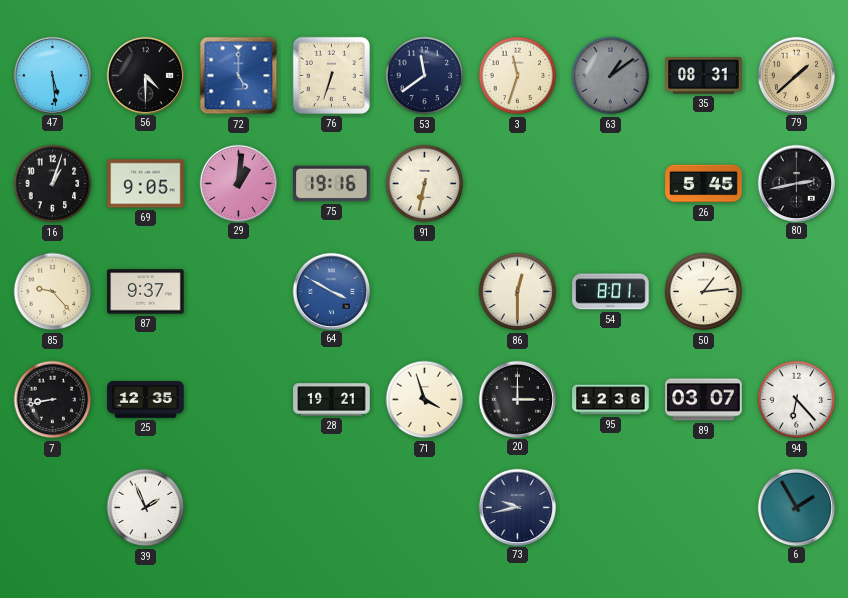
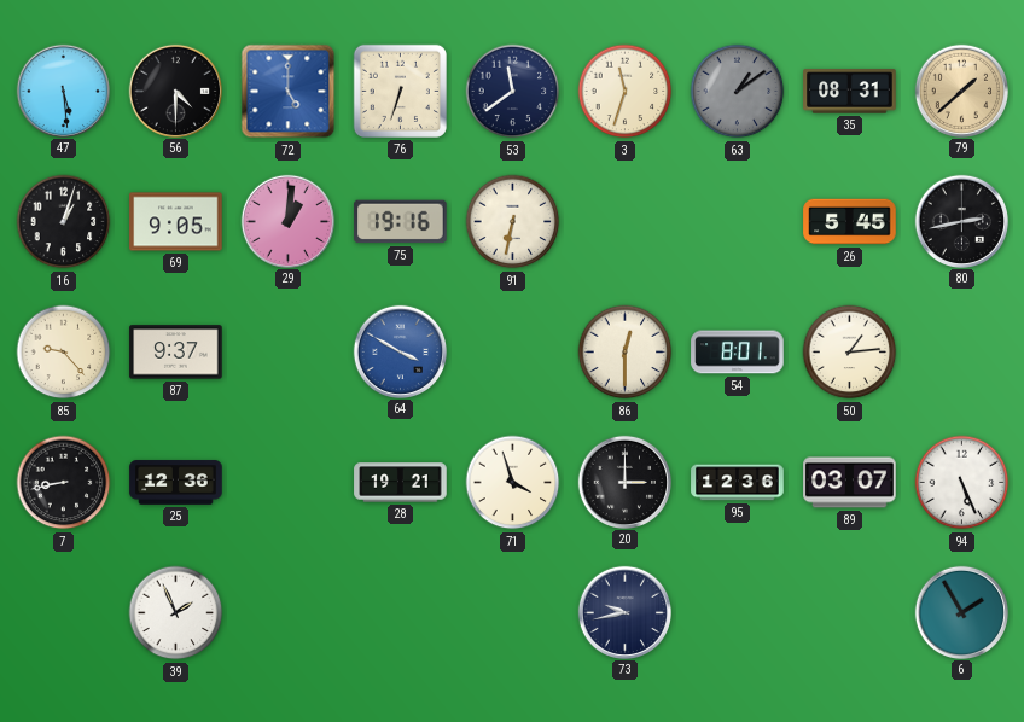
25: 12:35 -> 12:36
94: 6:23 -> 5:26
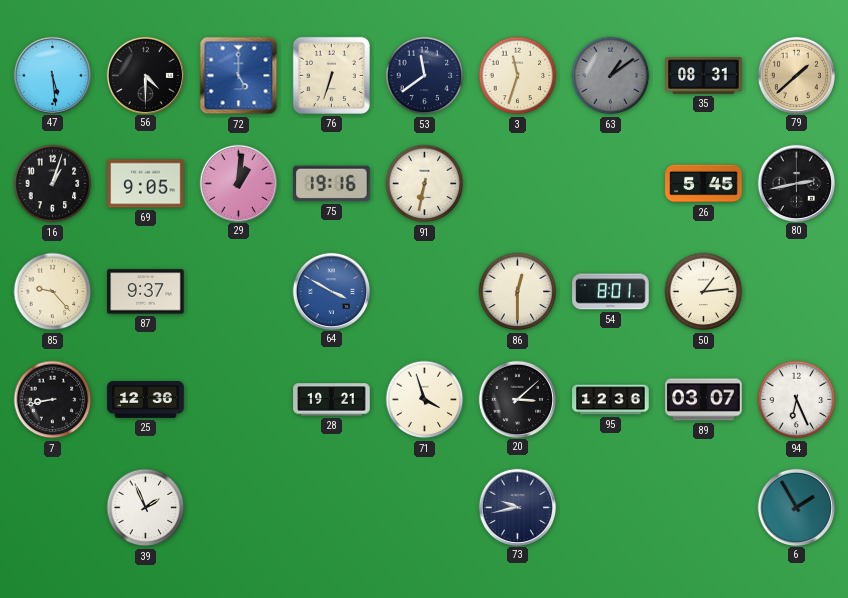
20: 3:00 -> 3:08
94: 5:26 -> 6:26
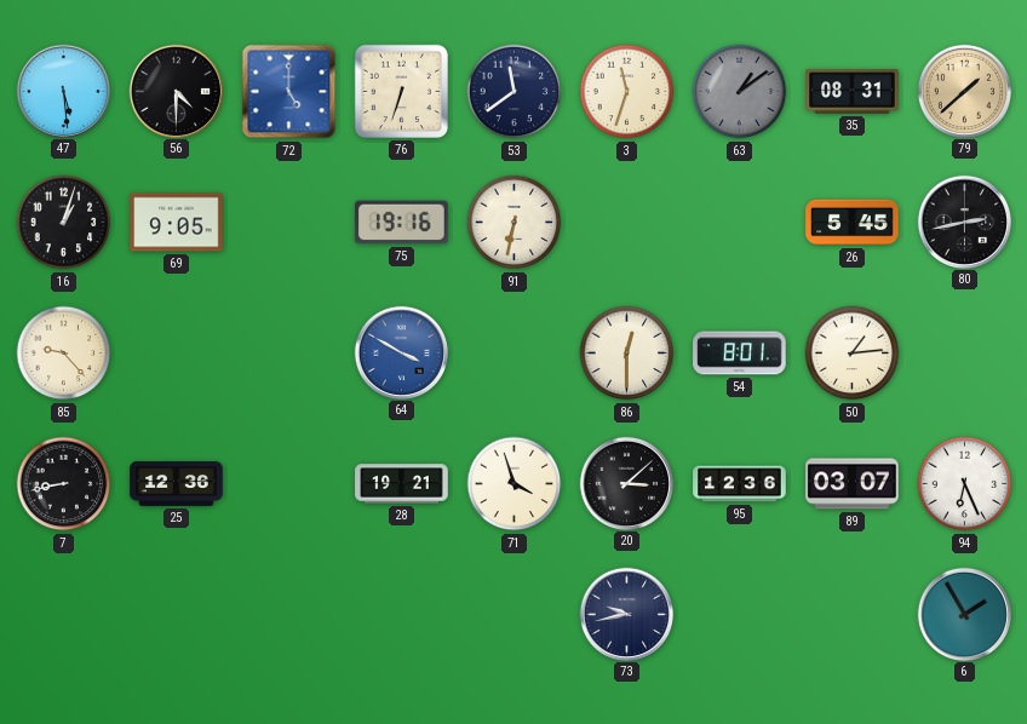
29: 1:01 -> none
87: 9:37 -> none
39: 1:56 -> none
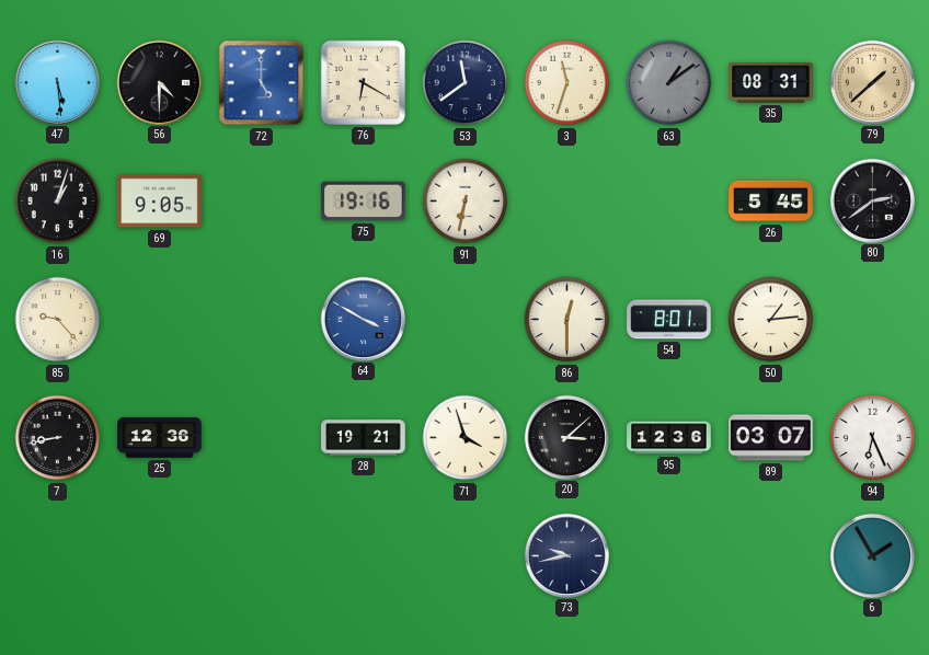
76: 6:33 -> 6:20
80: 2:43 -> 2:39
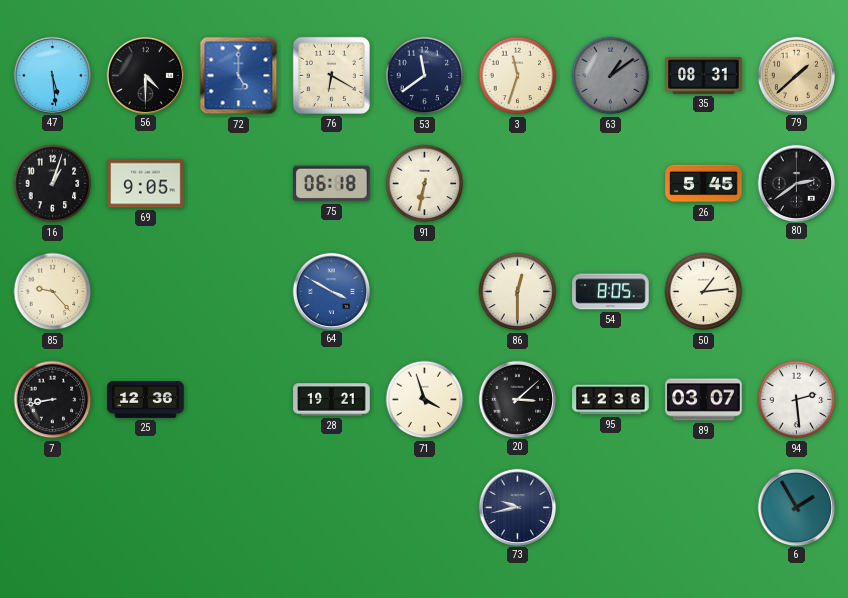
75: 19:16 -> 06:18
54: 8:01 -> 8:05
94: 6:26 -> 2:29
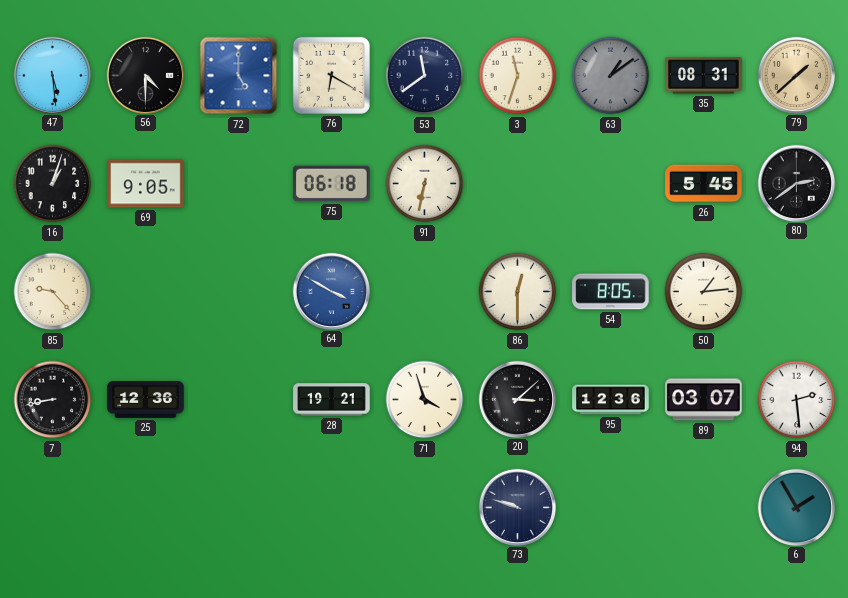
73: 9:43 -> 9:48
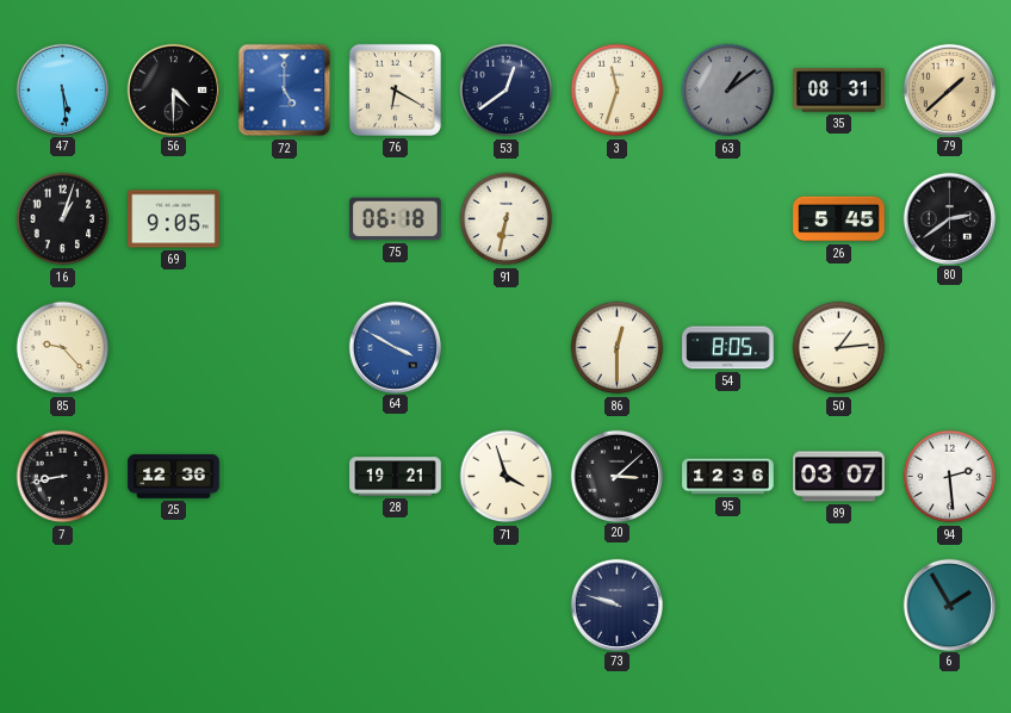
53: 11:39 -> 12:39
